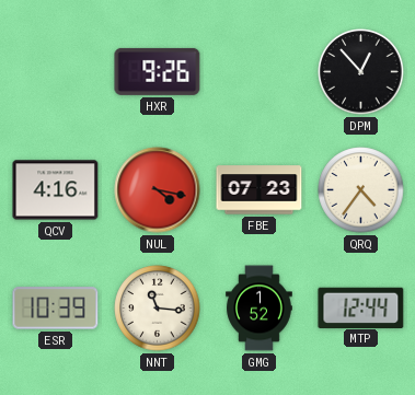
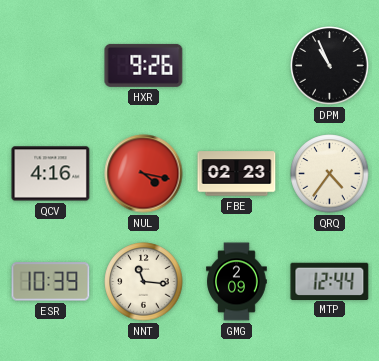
DPM: 12:53 -> 10:56
FBE: 07:23 -> 02:23
GMG: 1:52 -> 2:09
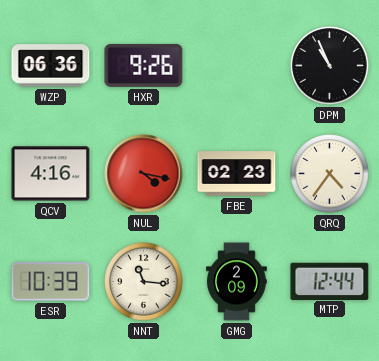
WZP: none -> 06:36
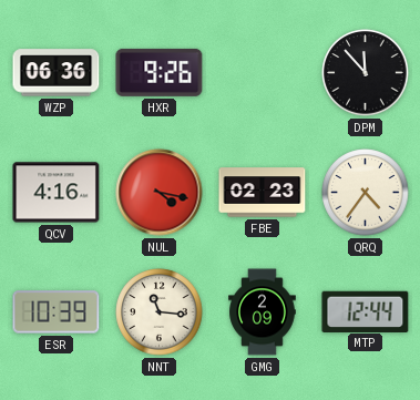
DPM: 10:56 -> 11:53
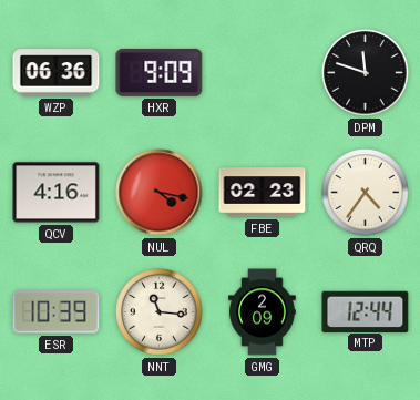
HXR: 9:26 -> 9:09
DPM: 11:53 -> 11:48
